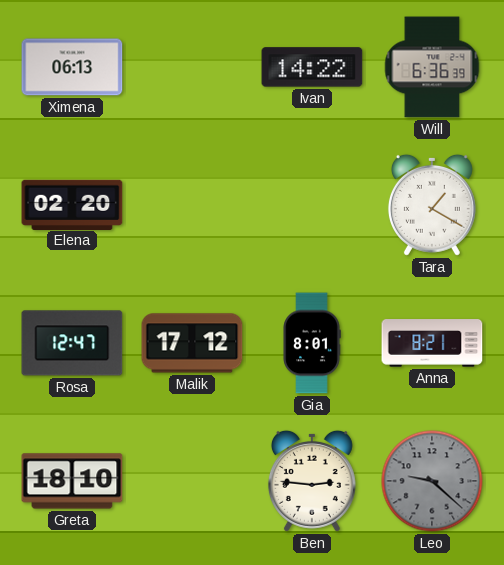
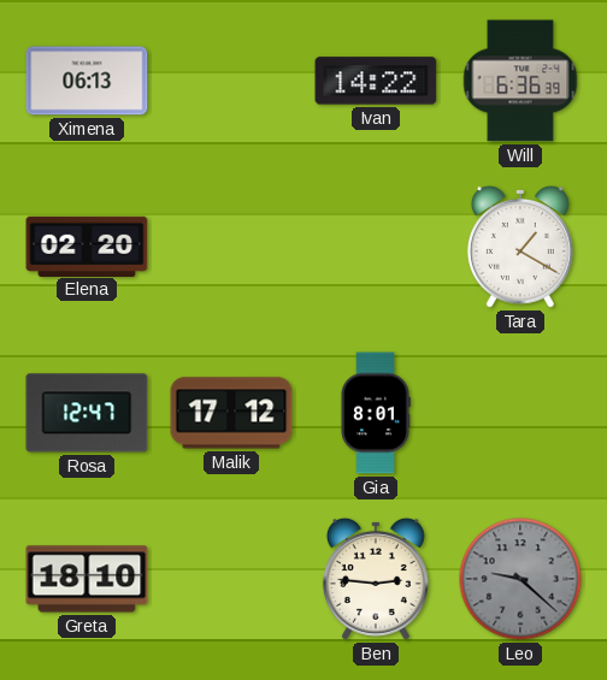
Anna: 8:21 -> none
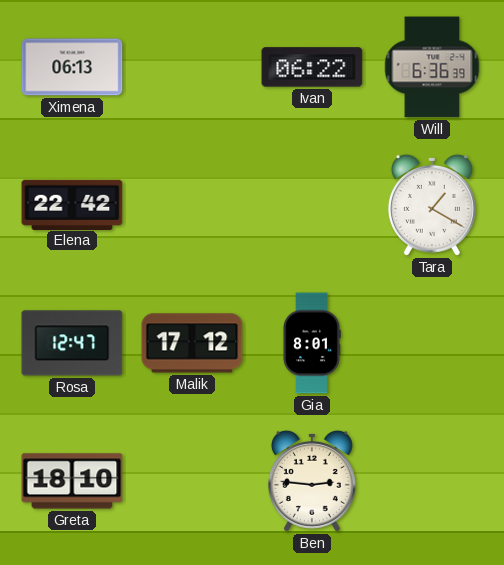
Ivan: 14:22 -> 06:22
Elena: 02:20 -> 22:42
Leo: 9:22 -> none
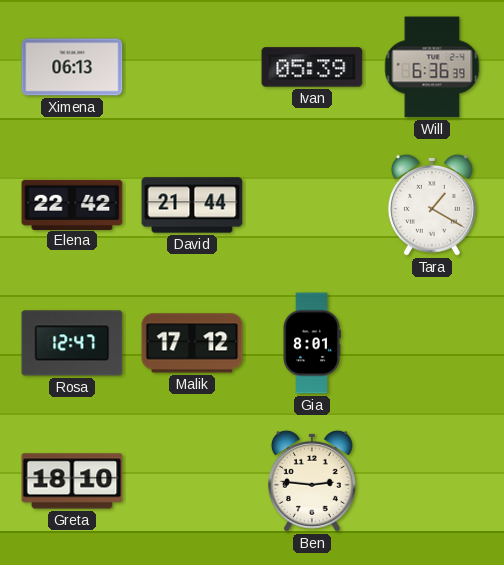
Ivan: 06:22 -> 05:39
David: none -> 21:44
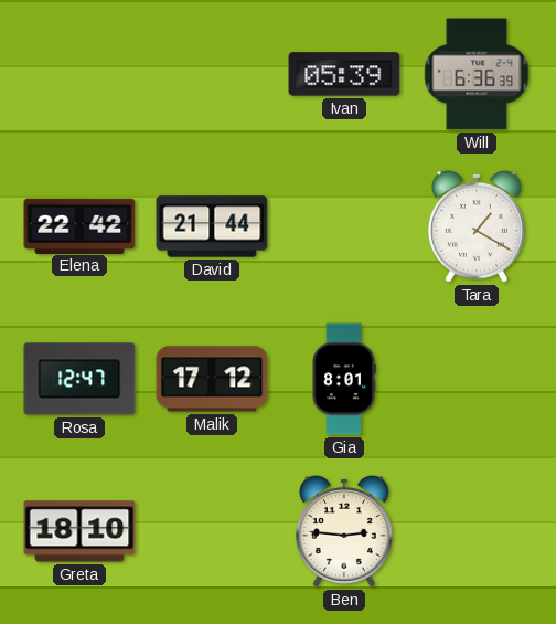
Ximena: 06:13 -> none
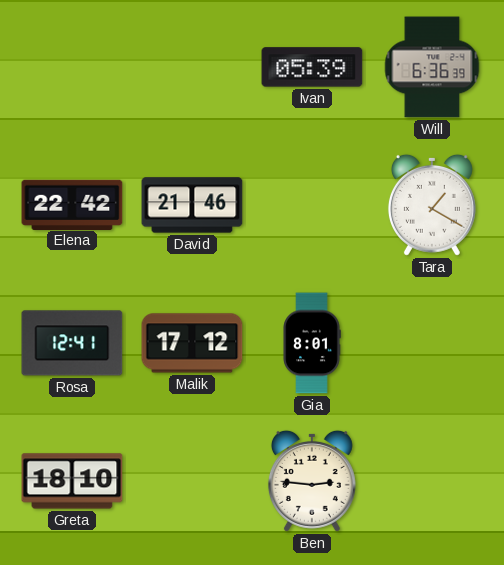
David: 21:44 -> 21:46
Rosa: 12:47 -> 12:41
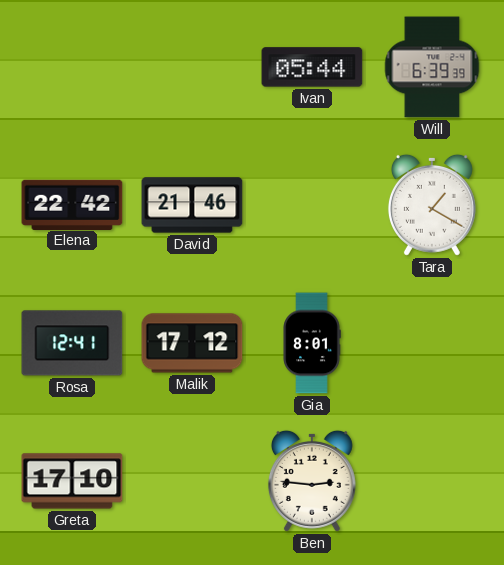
Ivan: 05:39 -> 05:44
Will: 6:36 -> 6:39
Greta: 18:10 -> 17:10
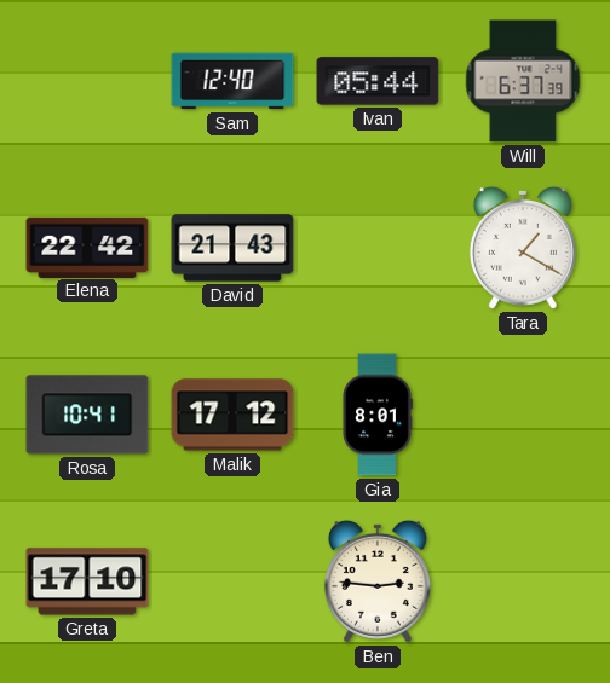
Sam: none -> 12:40
Will: 6:39 -> 6:37
David: 21:46 -> 21:43
Rosa: 12:41 -> 10:41
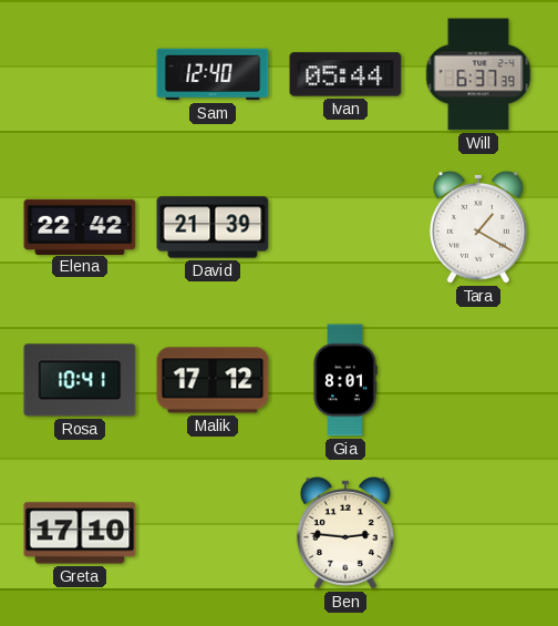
David: 21:43 -> 21:39
